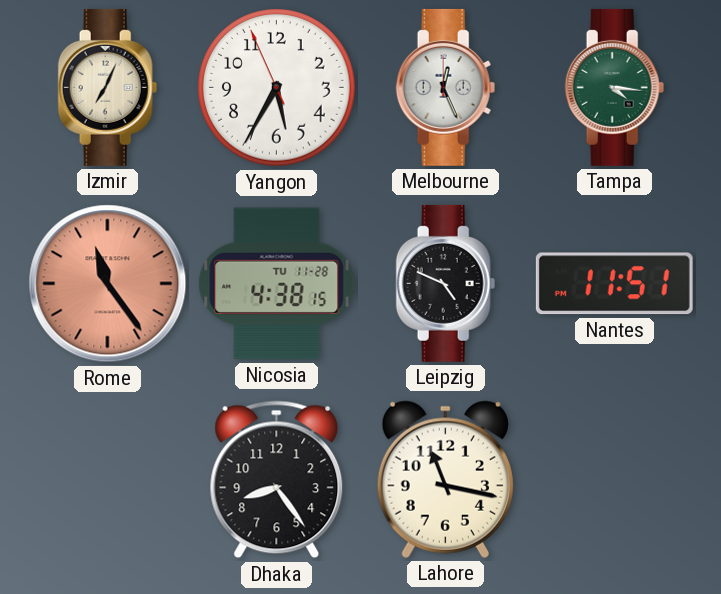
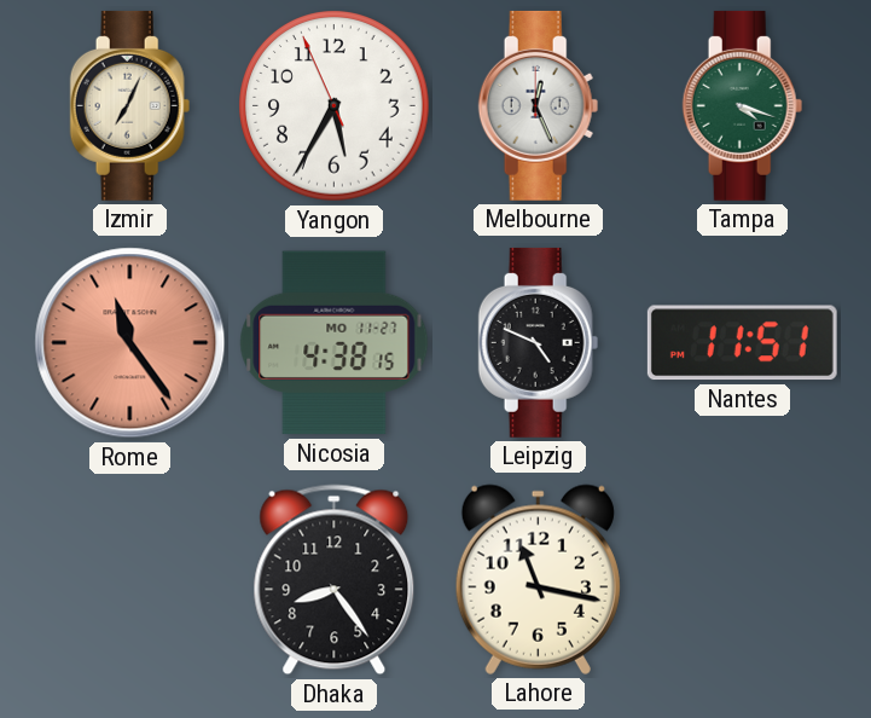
Tampa: 4:16 -> 4:18
Nicosia date: TU 11-28 -> MO 11-27
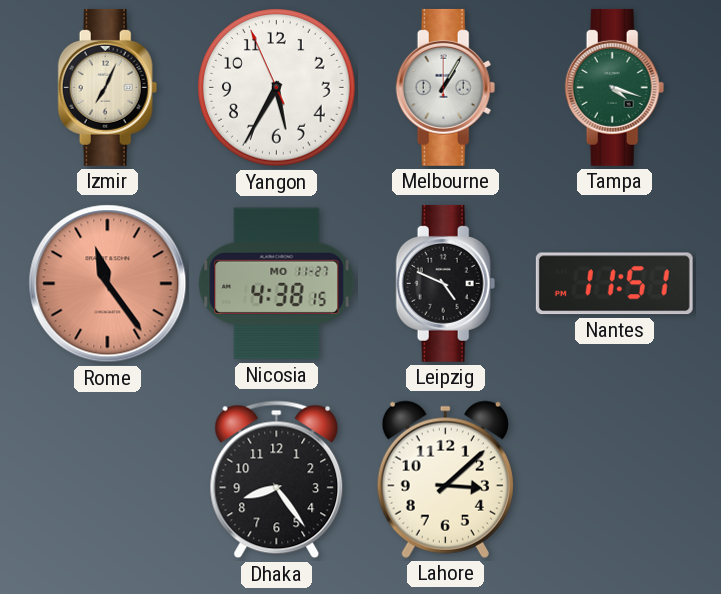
Melbourne: 12:26 -> 1:05
Lahore: 11:17 -> 3:08
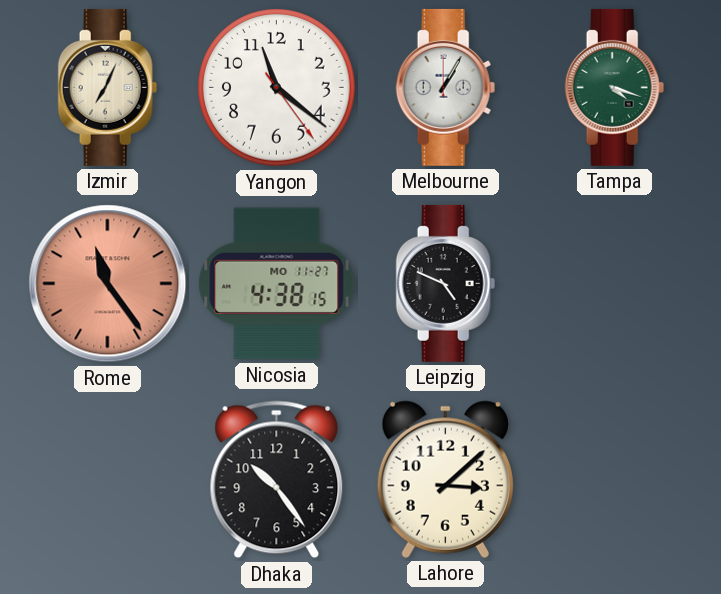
Yangon: 5:34 -> 11:21
Nantes: 11:51 -> none
Dhaka: 8:24 -> 10:24
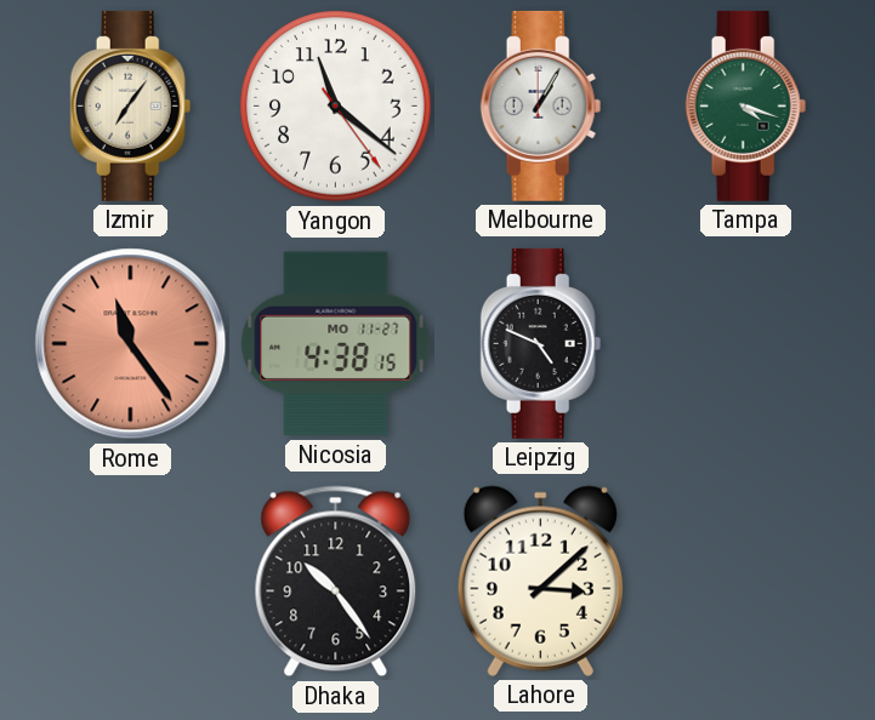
Izmir: 7:04 -> 7:06
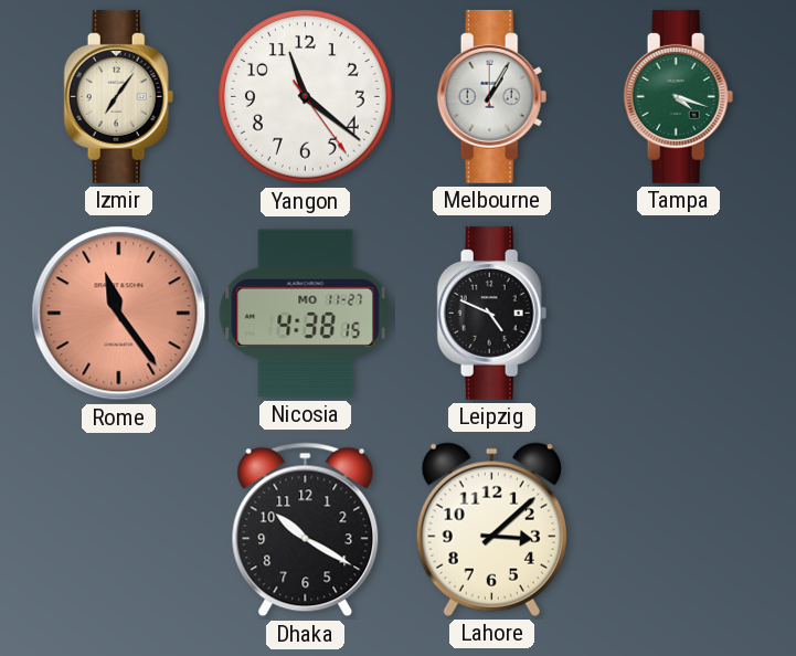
Dhaka: 10:24 -> 10:20
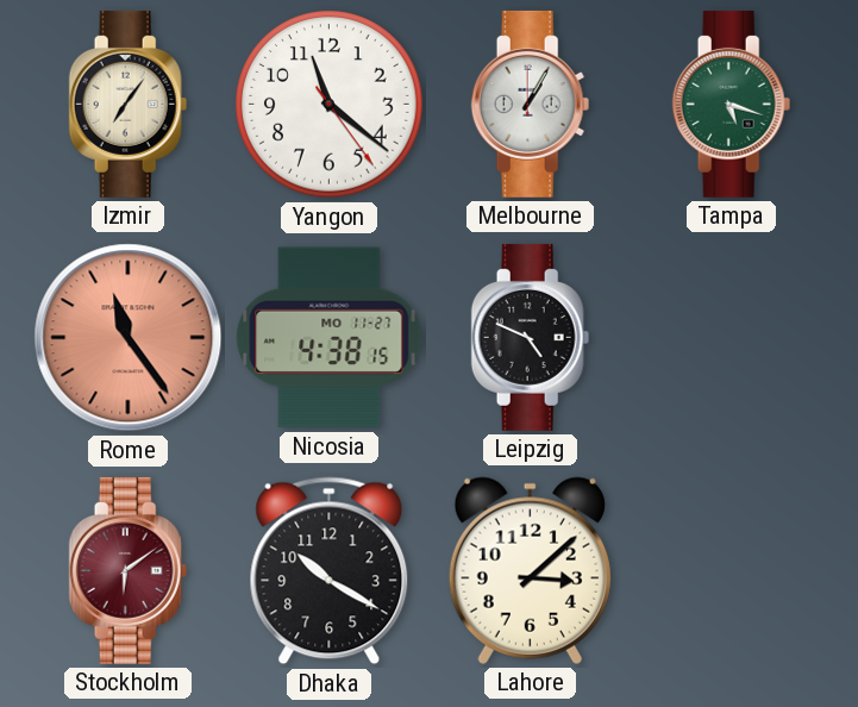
Tampa: 4:18 -> 5:18
Stockholm: none -> 6:09
